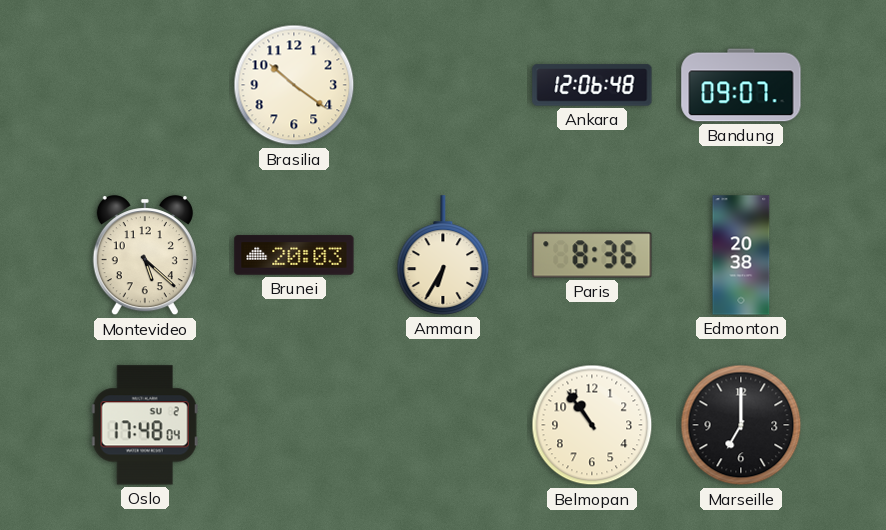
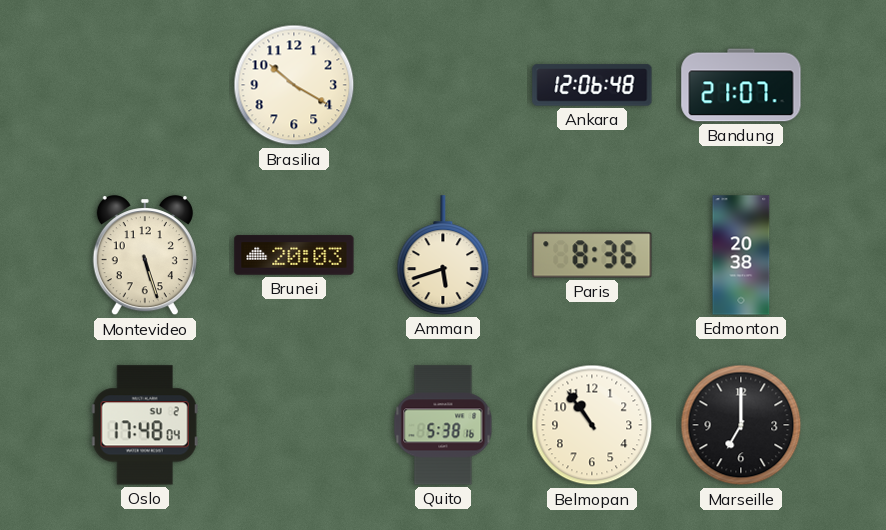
Brasilia: 10:21 -> 10:20
Bandung: 09:07 -> 21:07
Montevideo: 5:22 -> 5:27
Amman: 6:35 -> 5:42
Quito: none -> 5:38
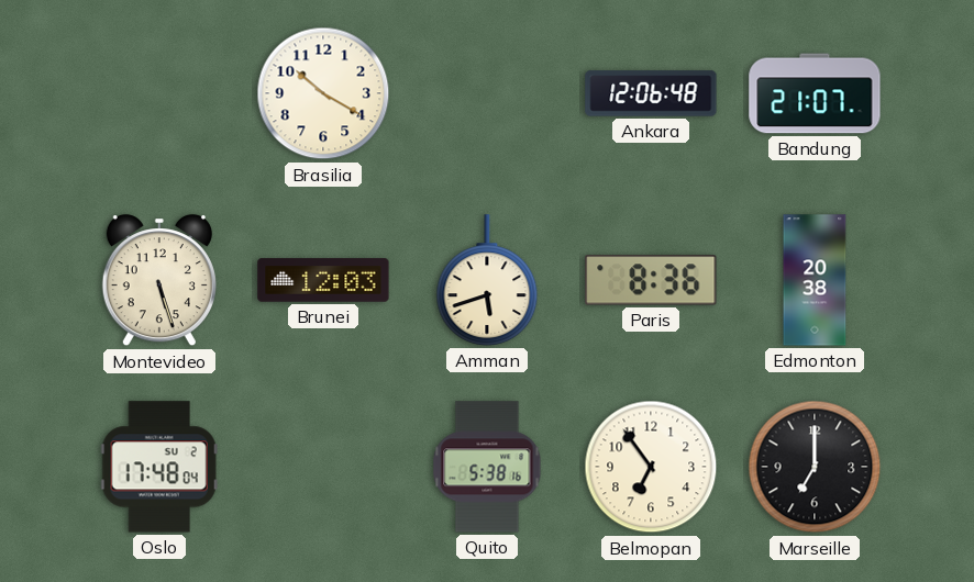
Brunei: 20:03 -> 12:03
Belmopan: 10:54 -> 6:54
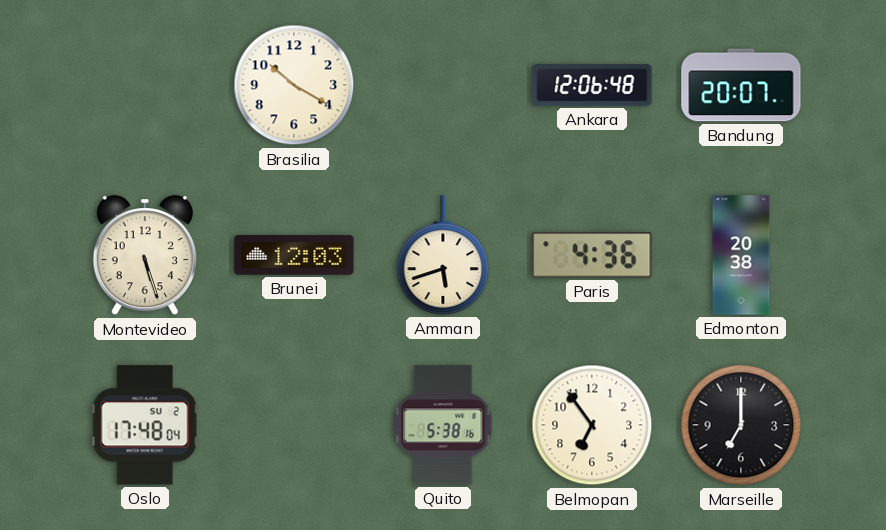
Bandung: 21:07 -> 20:07
Paris: 8:36 -> 4:36
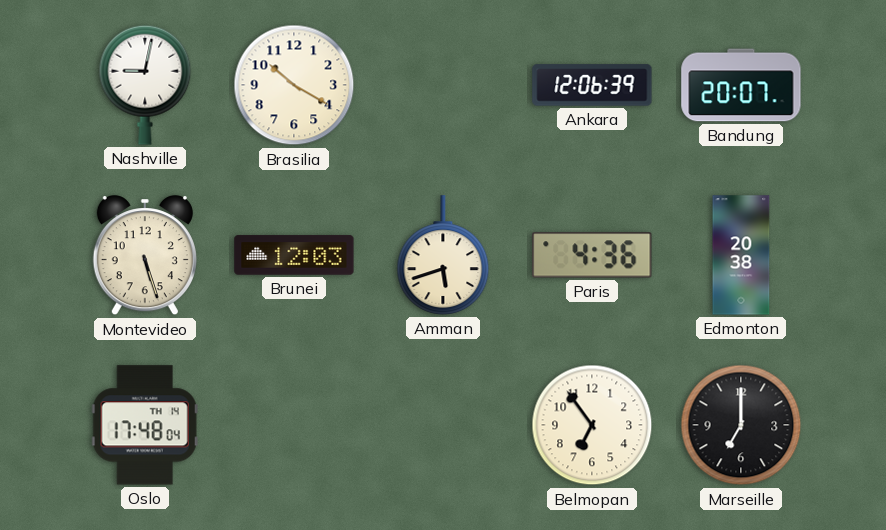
Nashville: none -> 9:02
Ankara: 12:06:48 -> 12:06:39
Oslo date: SU 2 -> TH 14
Quito: 5:38 -> none
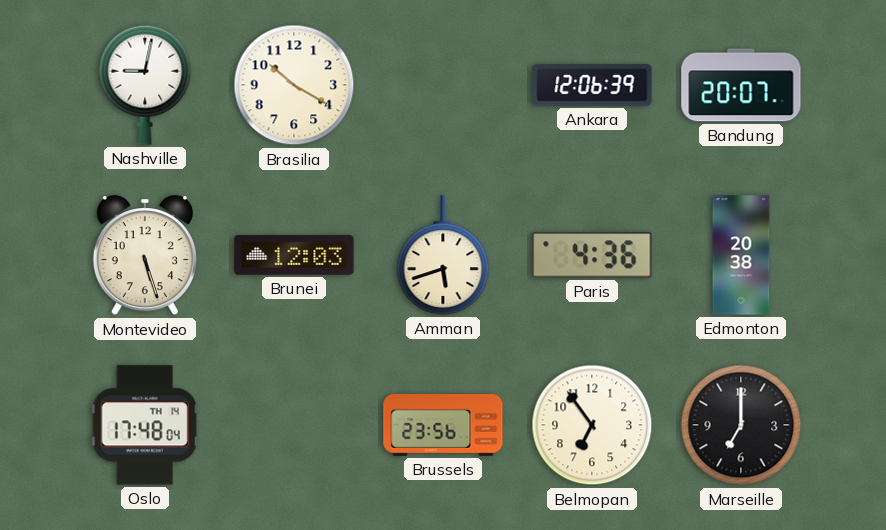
Brussels: none -> 23:56
